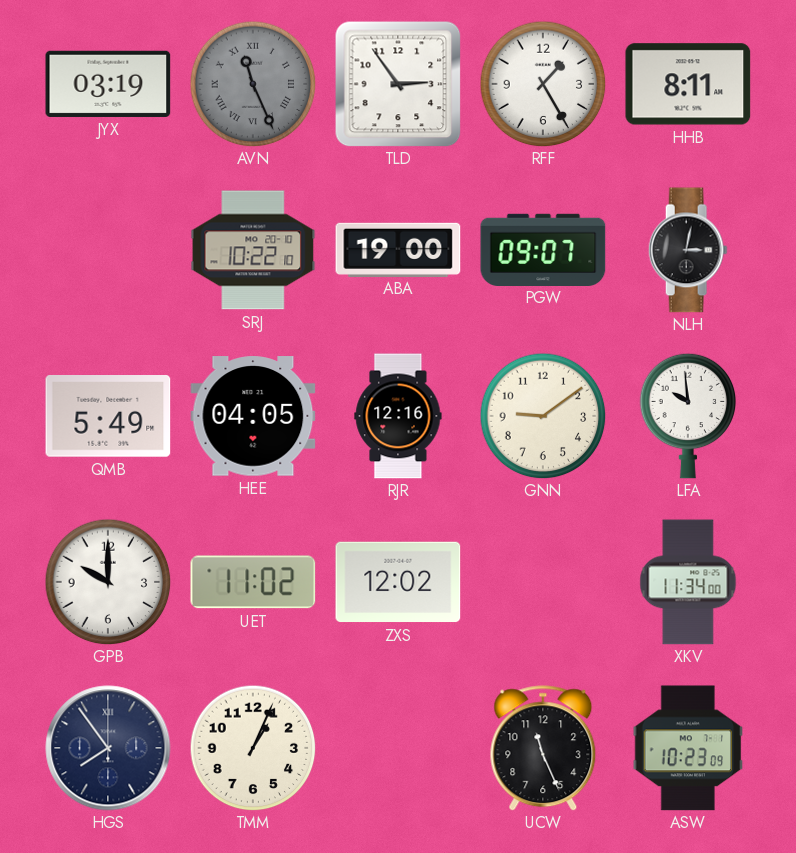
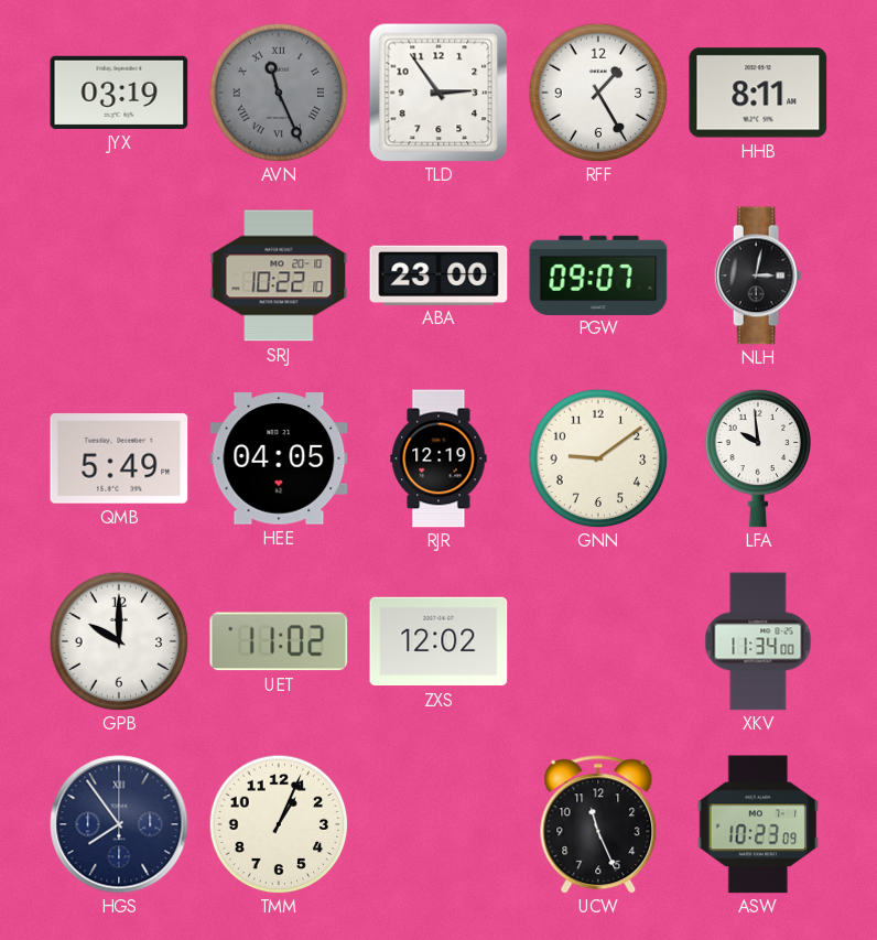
ABA: 19:00 -> 23:00
RJR: 12:16 -> 12:19
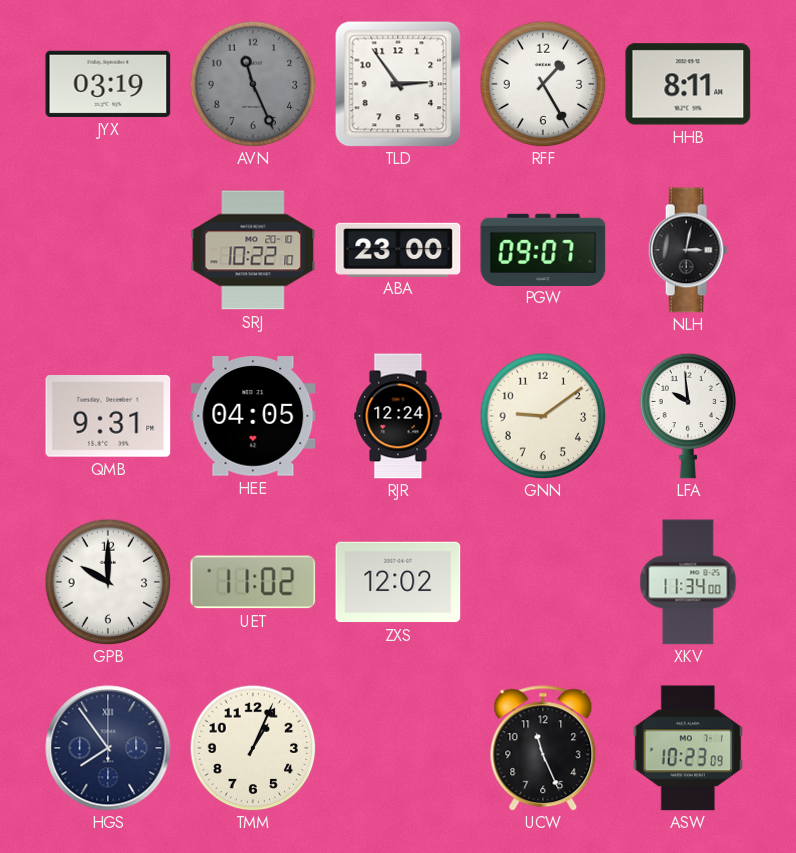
AVN numerals: Roman -> Arabic
QMB: 5:49 -> 9:31
RJR: 12:19 -> 12:24
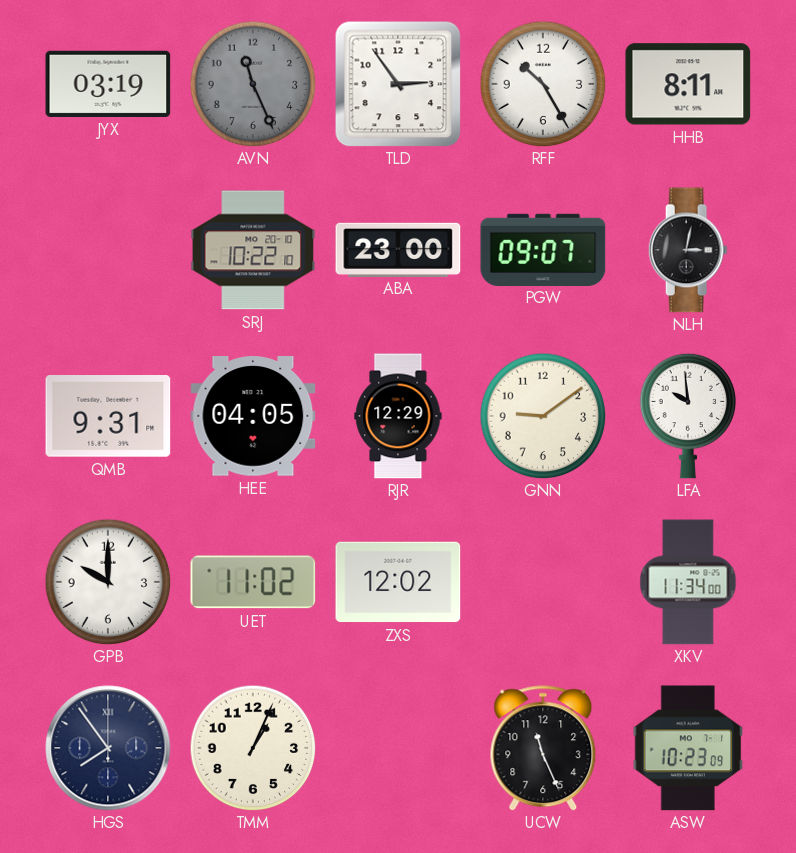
RFF: 1:25 -> 10:25
RJR: 12:24 -> 12:29
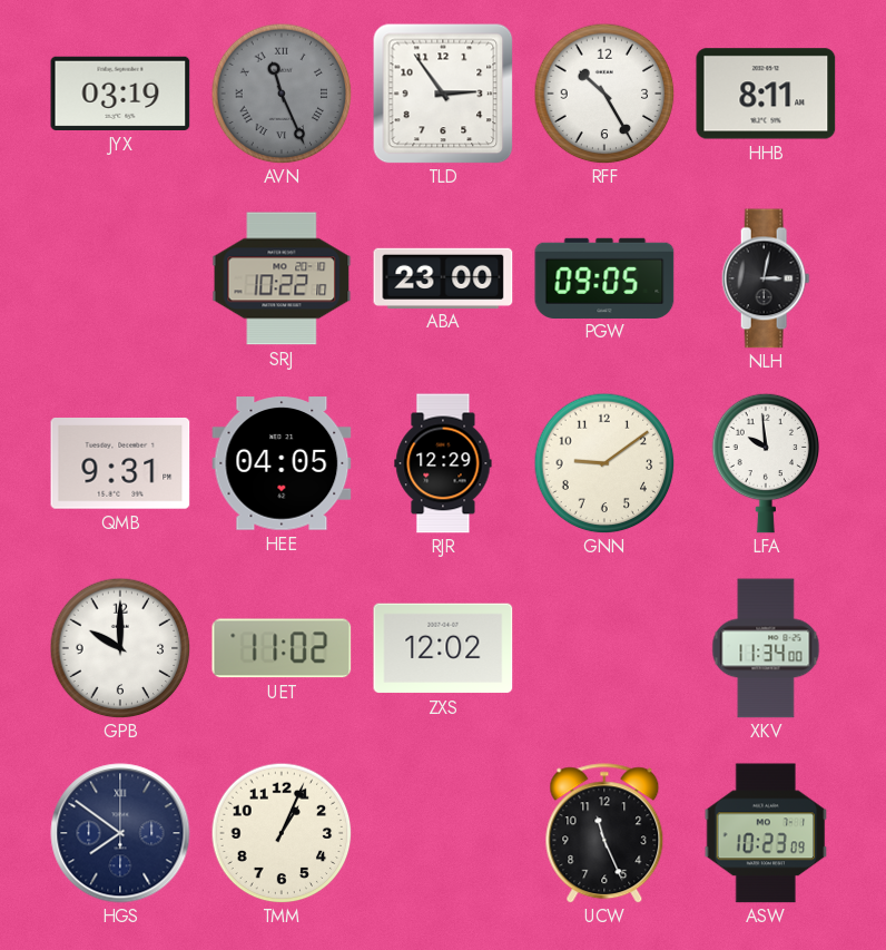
AVN numerals: Arabic -> Roman
PGW: 09:07 -> 09:05
HGS: 7:54 -> 7:51
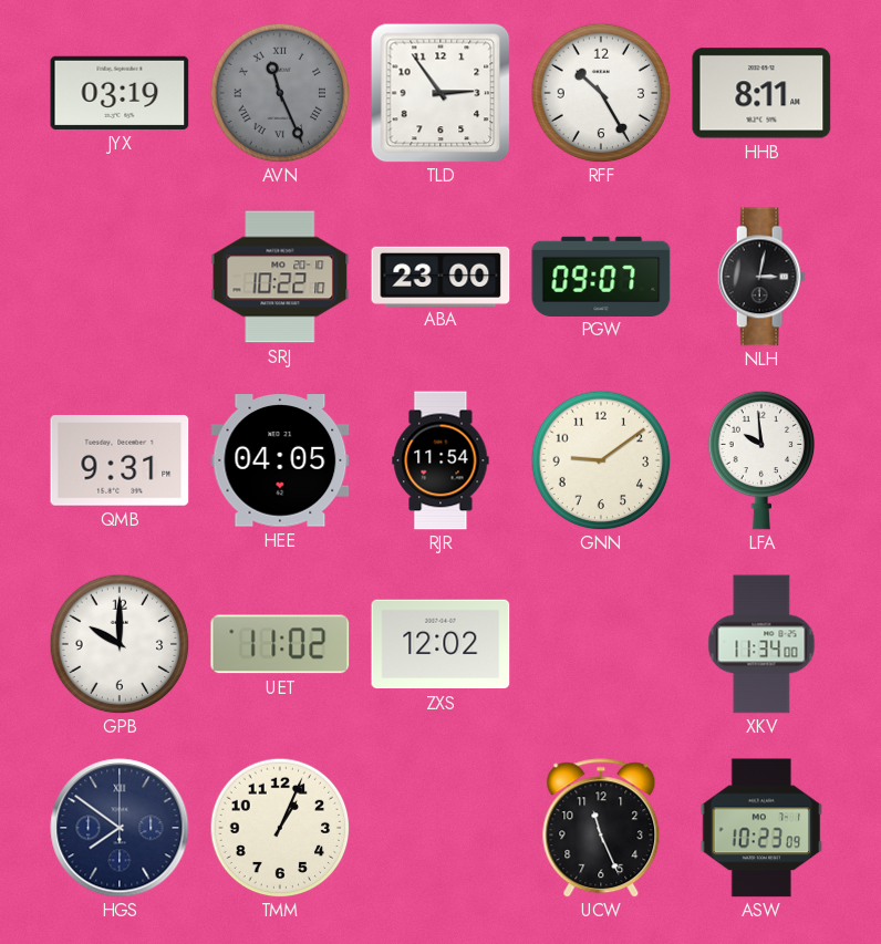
PGW: 09:05 -> 09:07
RJR: 12:29 -> 11:54
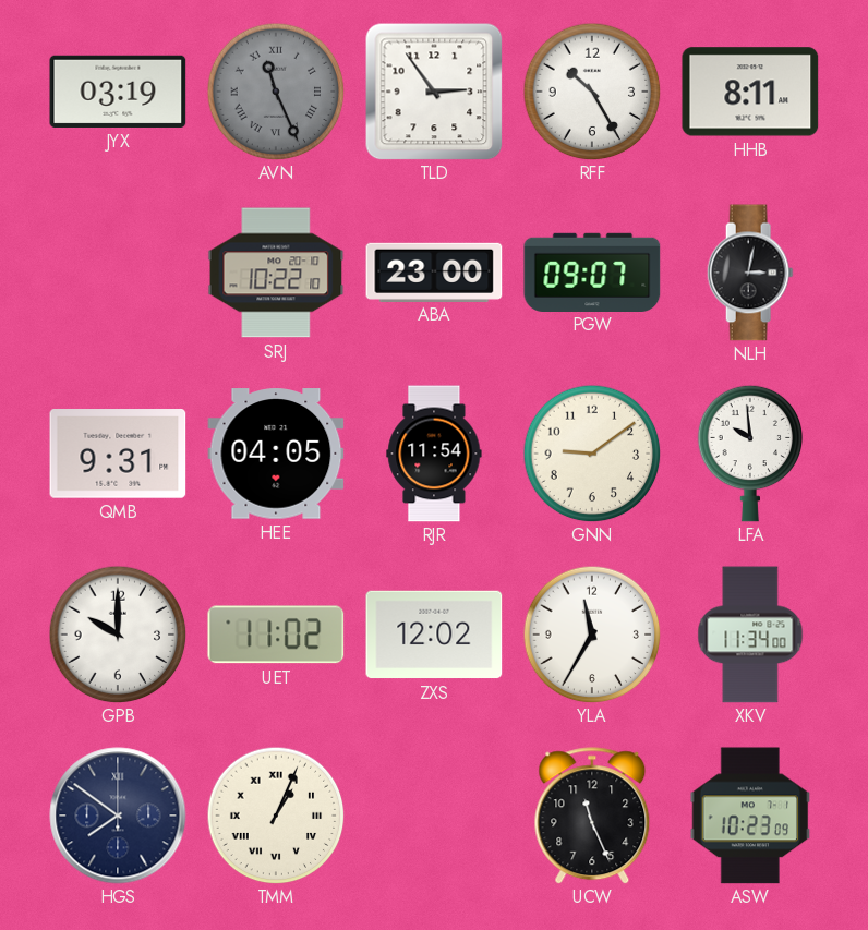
YLA: none -> 11:35
TMM numerals: Arabic -> Roman
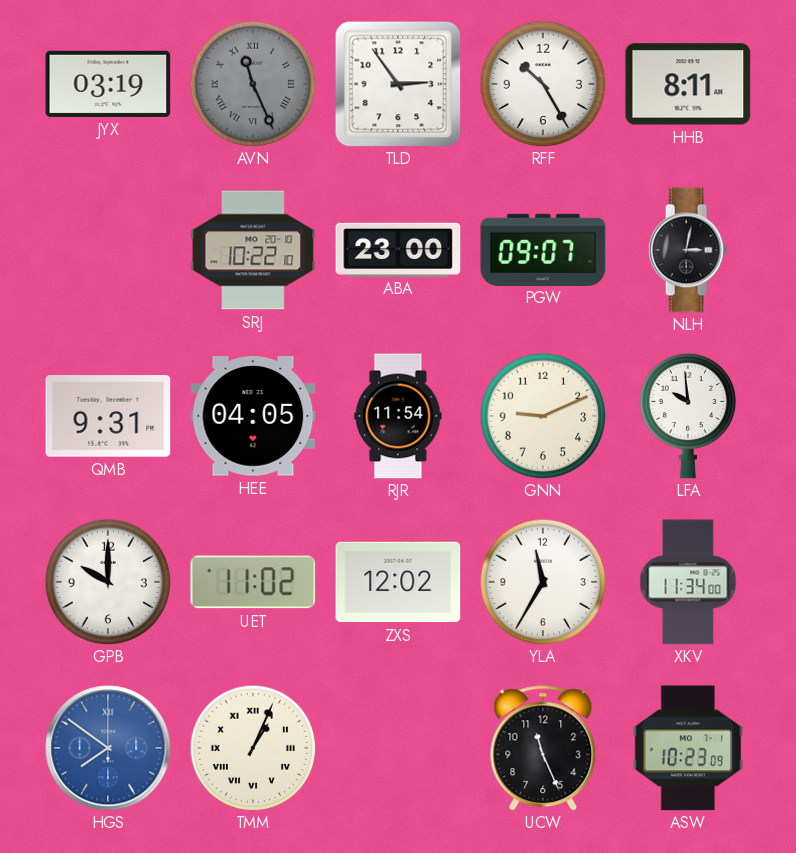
GNN: 9:09 -> 9:11
HGS dial: navy -> blue
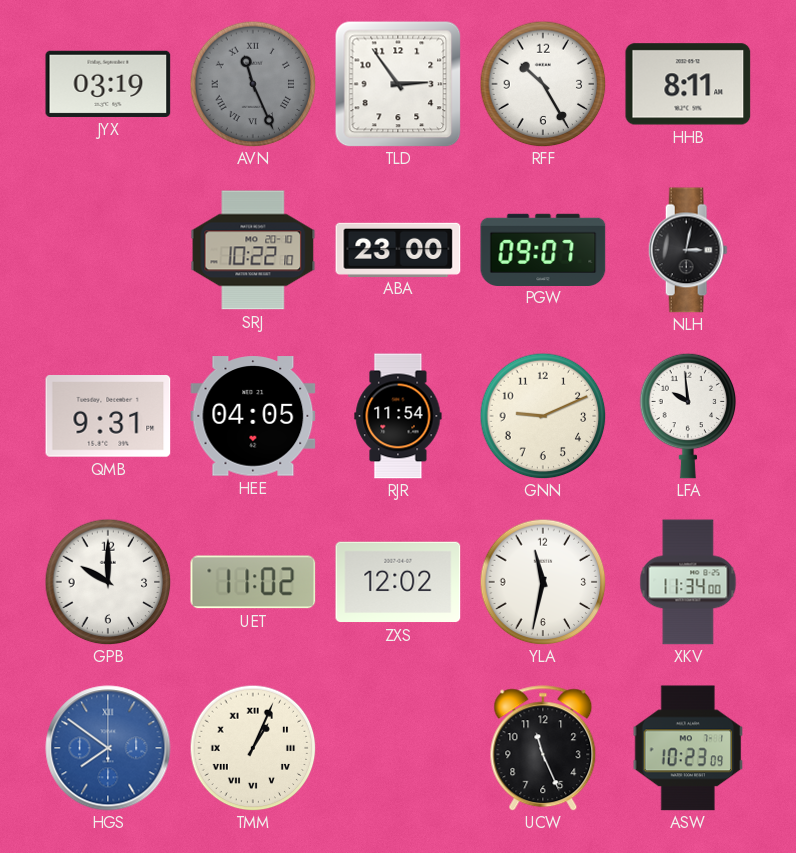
YLA: 11:35 -> 11:32
